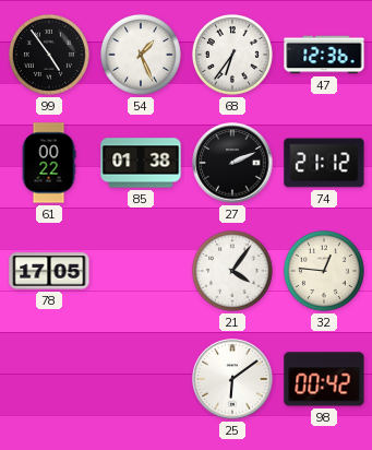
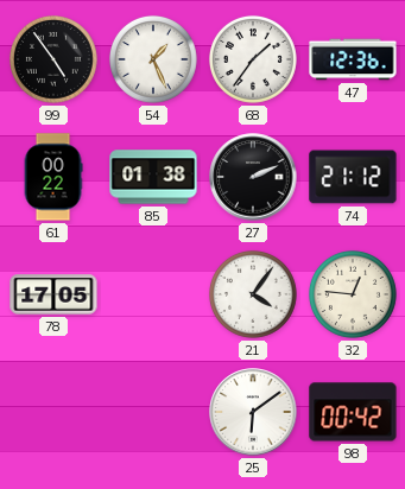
68: 6:36 -> 1:36
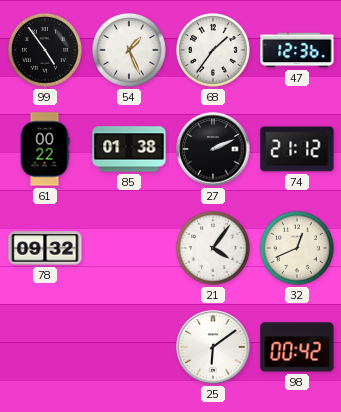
78: 17:05 -> 09:32
32: 12:46 -> 12:41
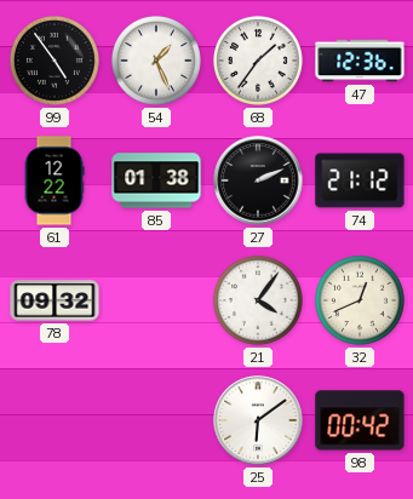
61: 00:22 -> 12:22
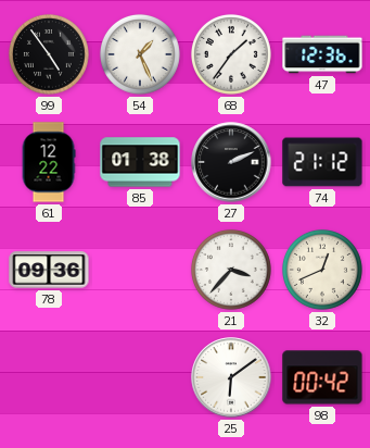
78: 09:32 -> 09:36
21: 4:06 -> 3:37
